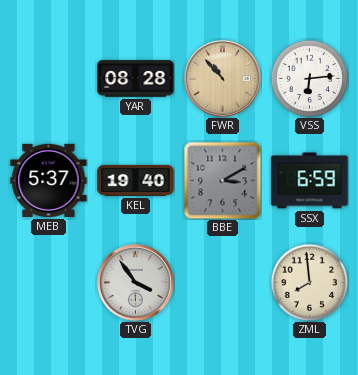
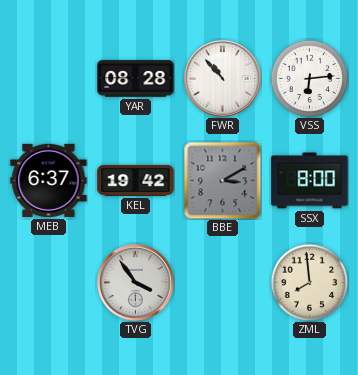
FWR dial: champagne -> white
MEB: 5:37 -> 6:37
KEL: 19:40 -> 19:42
SSX: 6:59 -> 8:00
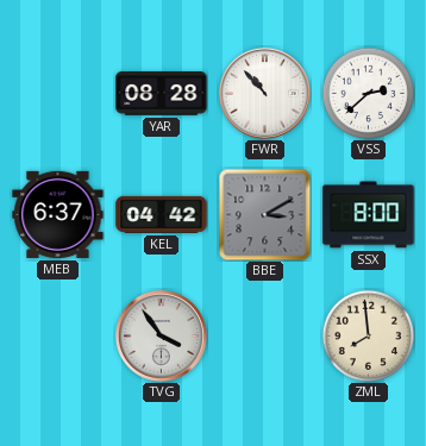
VSS: 6:14 -> 2:38
KEL: 19:42 -> 04:42
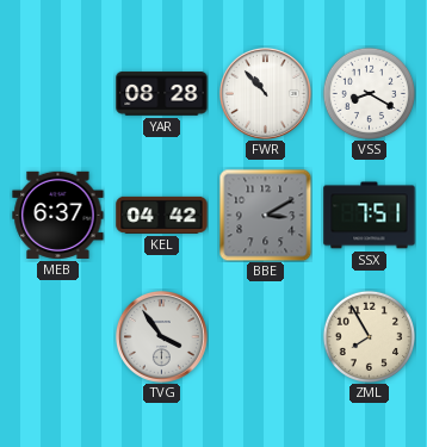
VSS: 2:38 -> 8:20
SSX: 8:00 -> 7:51
ZML: 7:59 -> 7:55
